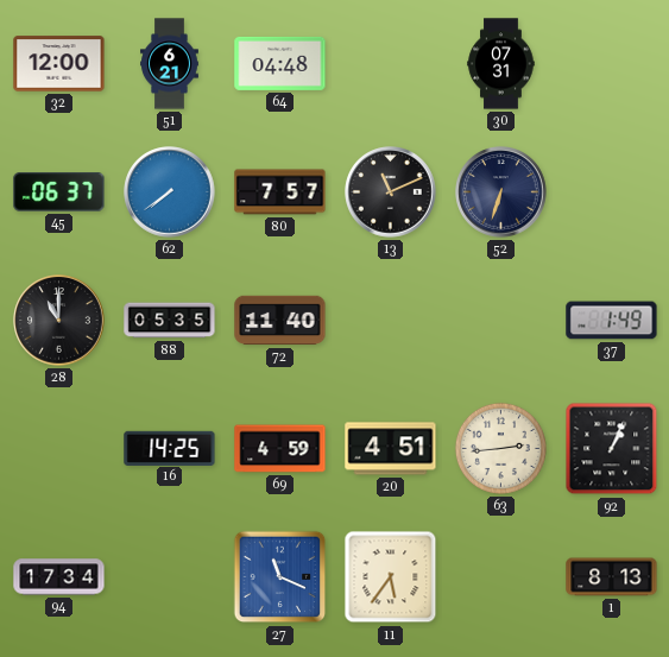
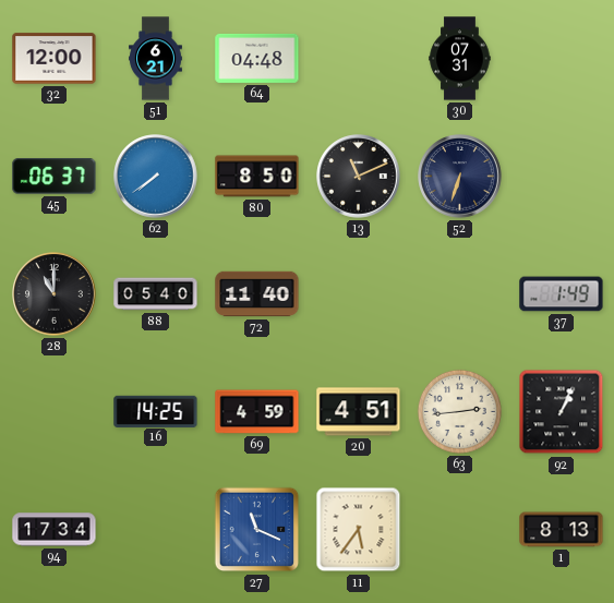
80: 7:57 -> 8:50
88: 05:35 -> 05:40
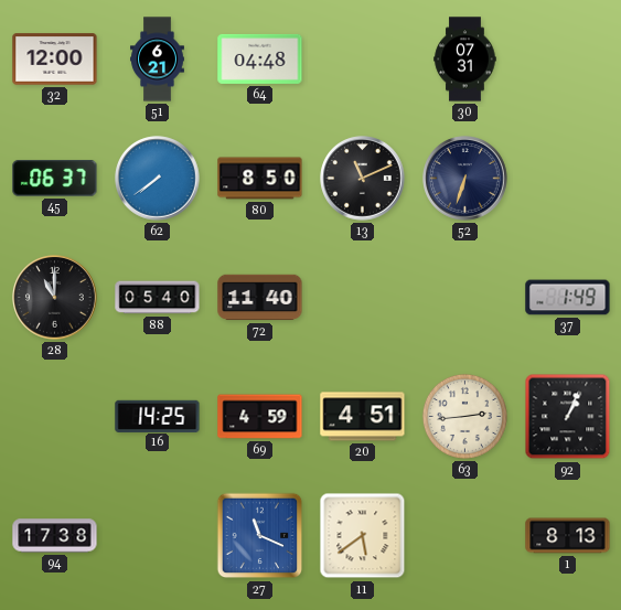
94: 17:34 -> 17:38
11: 5:36 -> 5:39
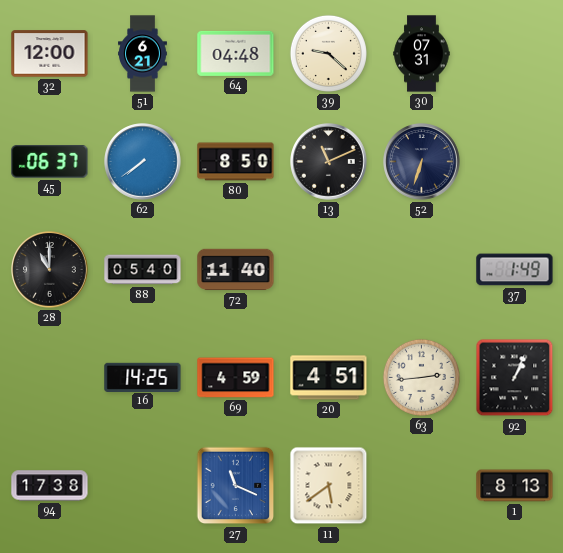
39: none -> 9:22
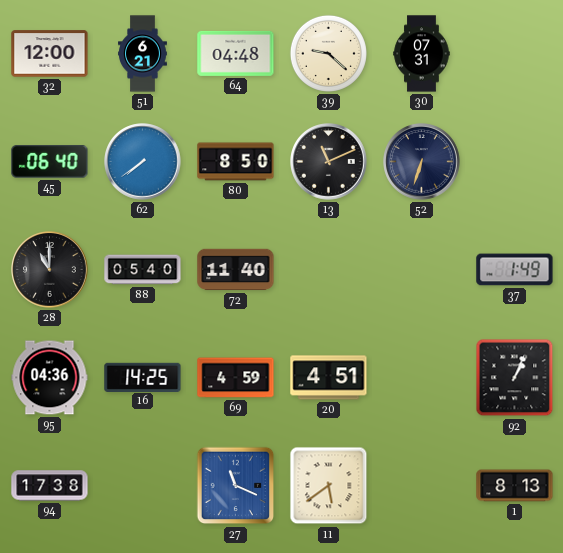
45: 06:37 -> 06:40
95: none -> 04:36
63: 2:44 -> none
